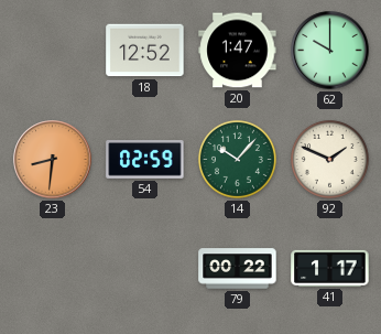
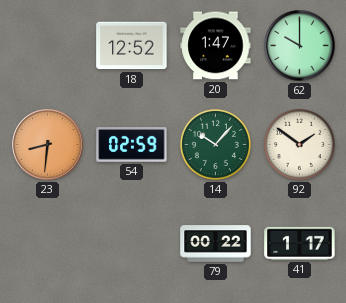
92: 1:49 -> 1:51
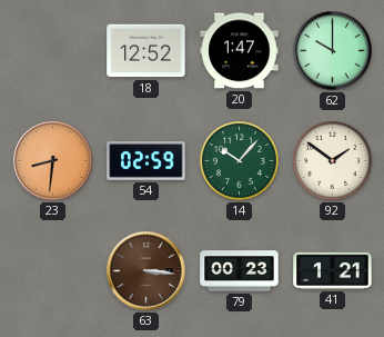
63: none -> 3:16
79: 00:22 -> 00:23
41: 1:17 -> 1:21
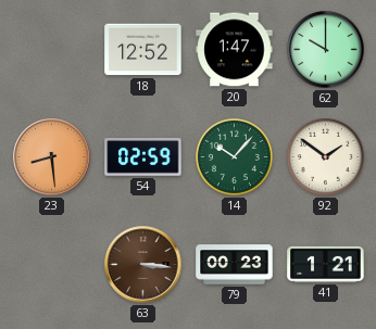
23: 8:31 -> 8:29
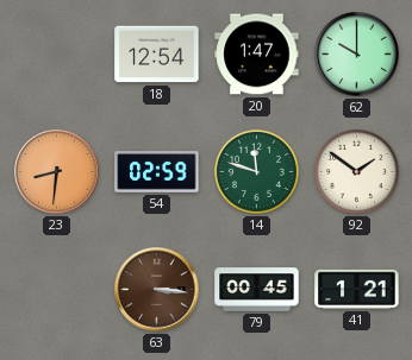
18: 12:52 -> 12:54
23: 8:29 -> 8:31
14: 10:07 -> 11:48
79: 00:23 -> 00:45
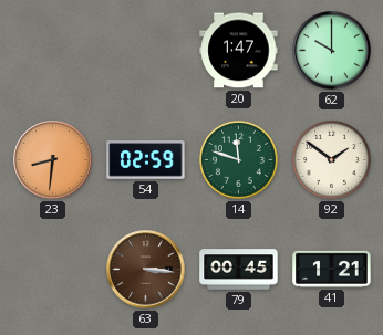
18: 12:54 -> none
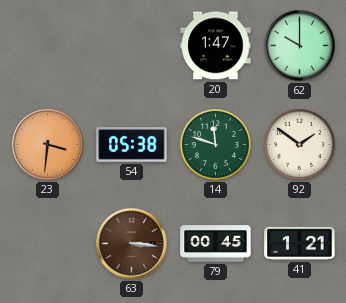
23: 8:31 -> 3:31
54: 02:59 -> 05:38
